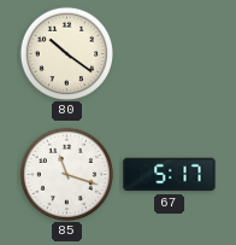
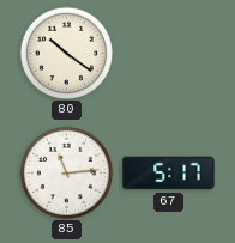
85: 11:18 -> 11:14
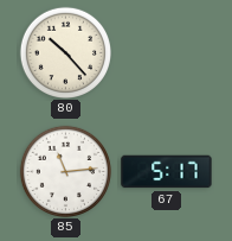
80: 10:21 -> 10:23
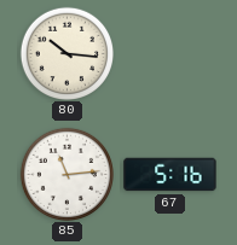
80: 10:23 -> 10:16
67: 5:17 -> 5:16
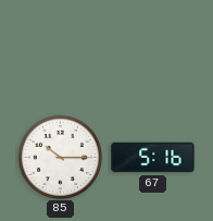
80: 10:16 -> none
85: 11:14 -> 10:15
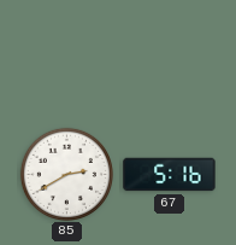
85: 10:15 -> 2:40
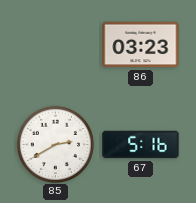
86: none -> 03:23
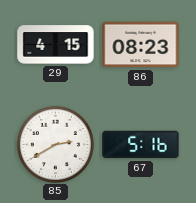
29: none -> 4:15
86: 03:23 -> 08:23
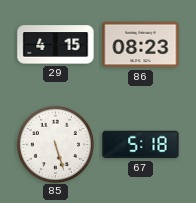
85: 2:40 -> 5:27
67: 5:16 -> 5:18
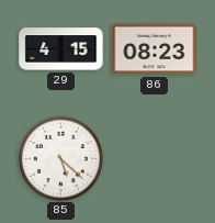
85: 5:27 -> 5:22
67: 5:18 -> none
